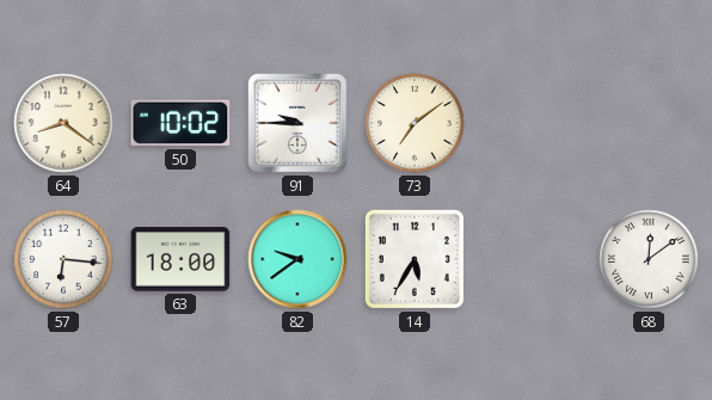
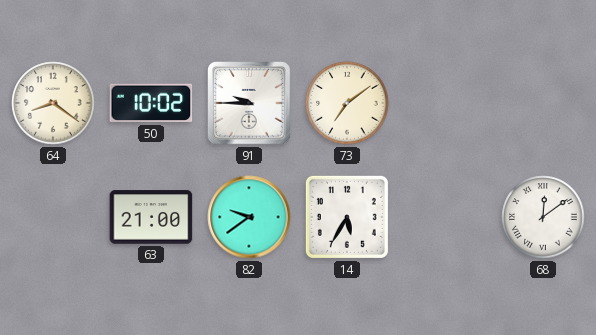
57: 6:16 -> none
63: 18:00 -> 21:00
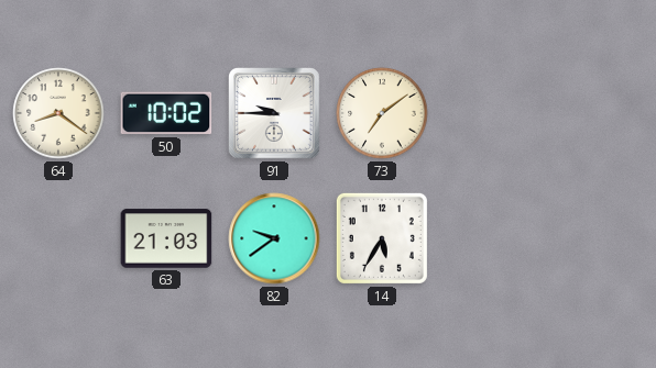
63: 21:00 -> 21:03
68: 12:09 -> none
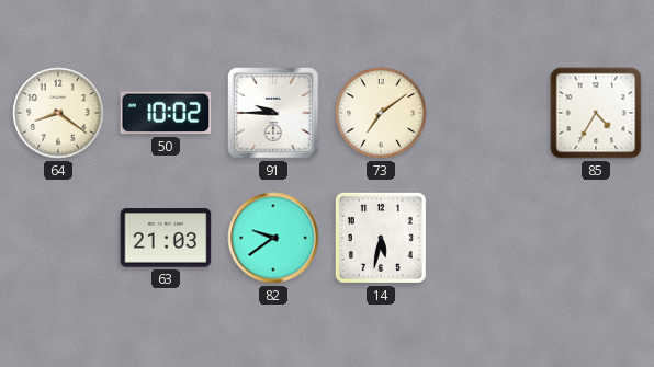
85: none -> 4:35
14: 5:35 -> 5:32
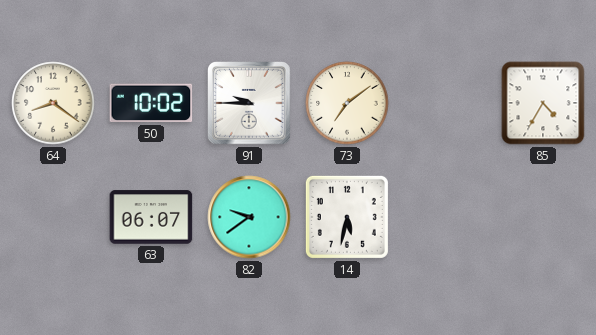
63: 21:03 -> 06:07
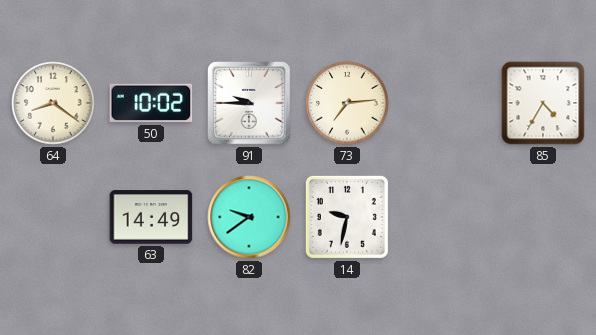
73: 7:09 -> 7:14
63: 06:07 -> 14:49
14: 5:32 -> 9:32
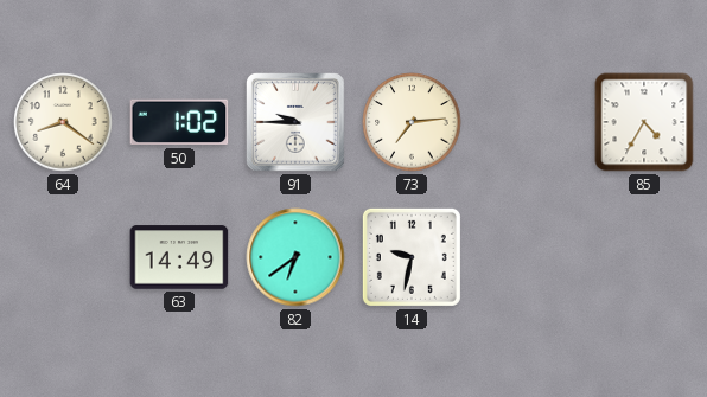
50: 10:02 -> 1:02
82: 9:39 -> 6:39
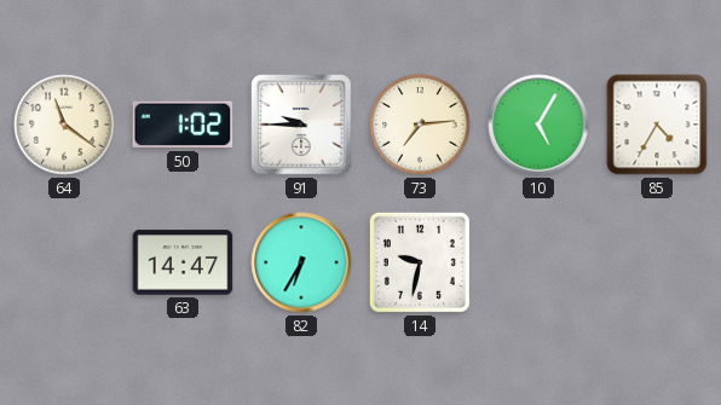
64: 8:21 -> 11:21
10: none -> 5:05
63: 14:49 -> 14:47
82: 6:39 -> 6:35
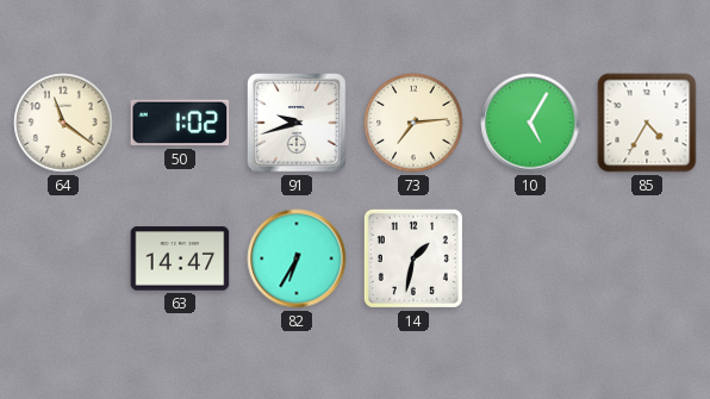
91: 9:45 -> 9:42
14: 9:32 -> 1:32
